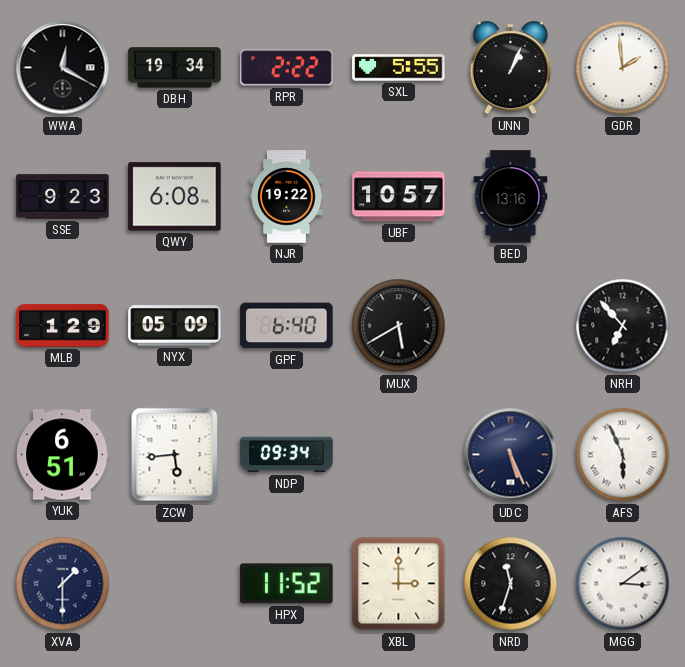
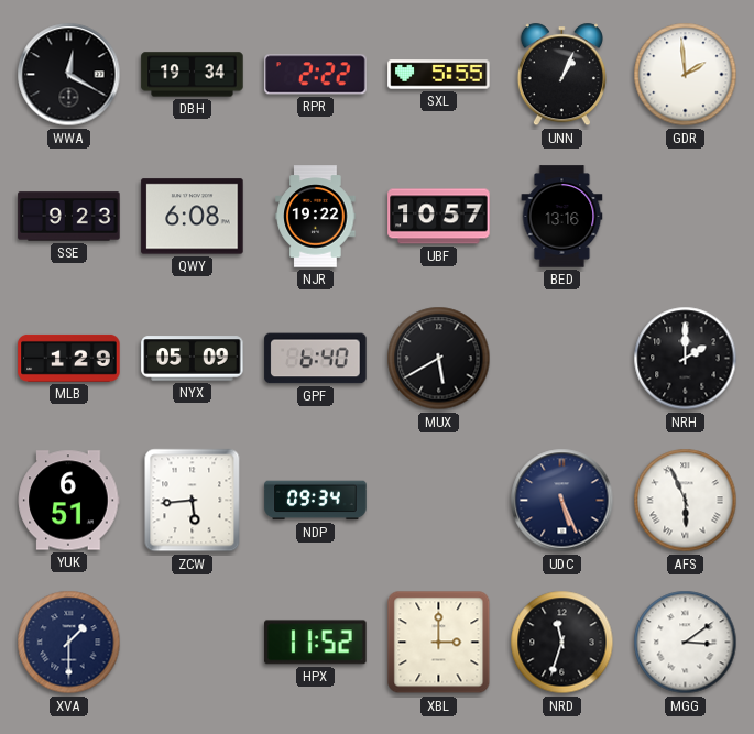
NRH: 6:53 -> 2:00
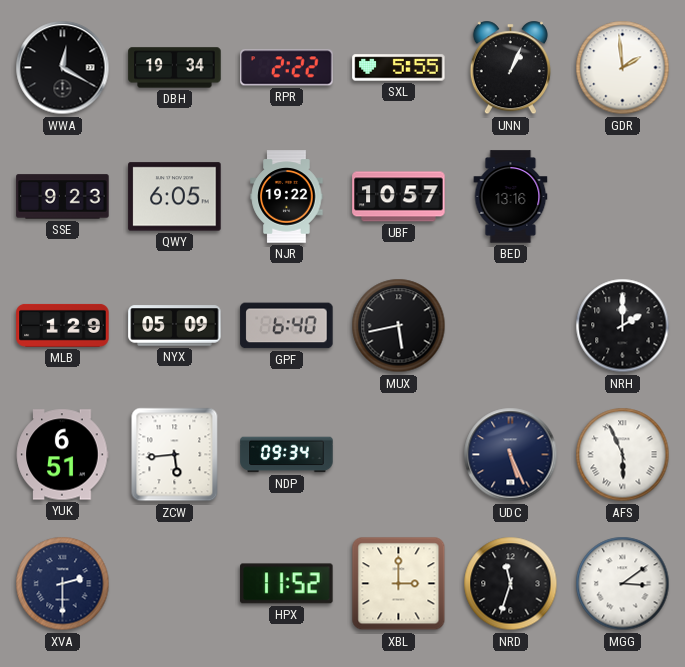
QWY: 6:08 -> 6:05
MUX: 5:40 -> 5:43
XVA: 1:30 -> 2:30
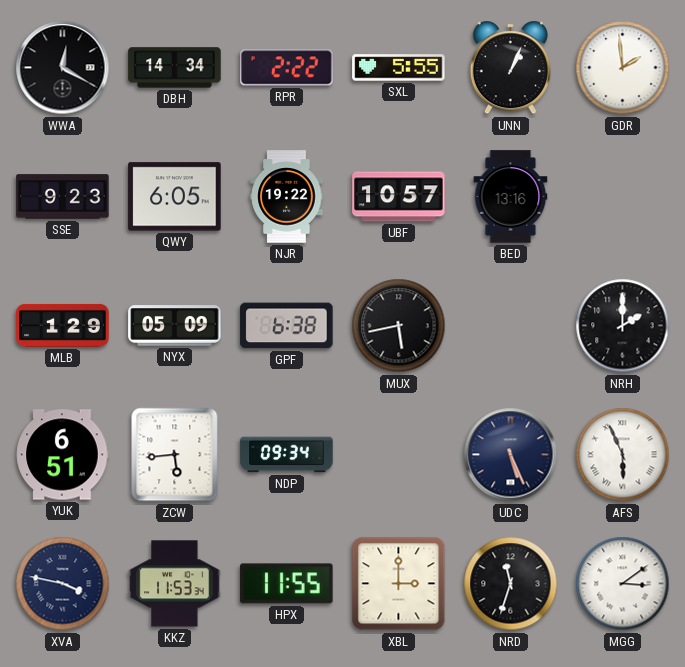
DBH: 19:34 -> 14:34
GPF: 6:40 -> 6:38
XVA: 2:30 -> 3:47
KKZ: none -> 11:53
HPX: 11:52 -> 11:55
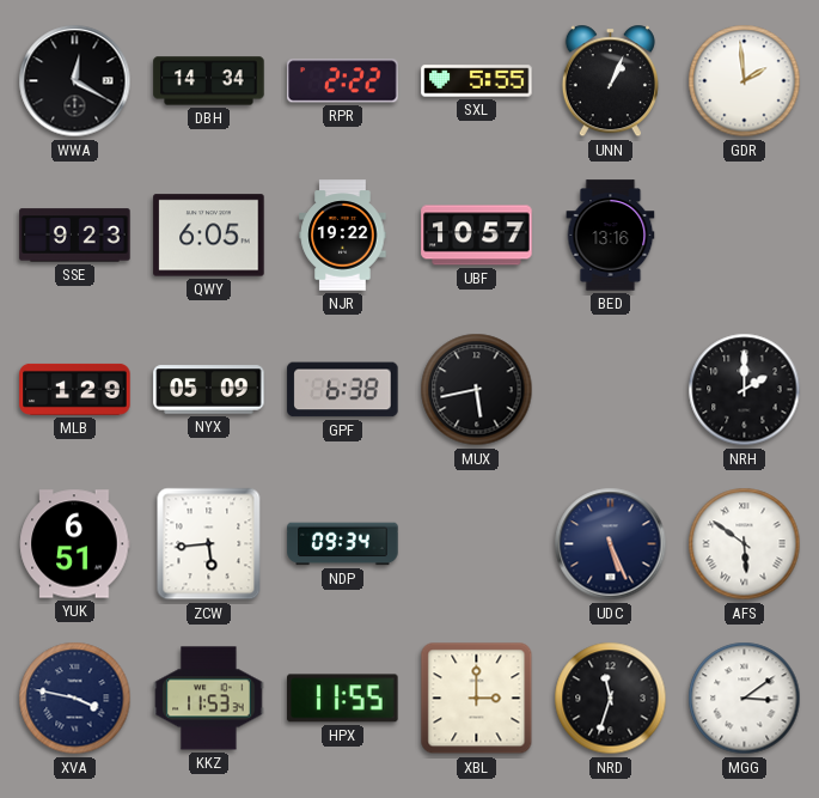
AFS: 5:56 -> 5:51
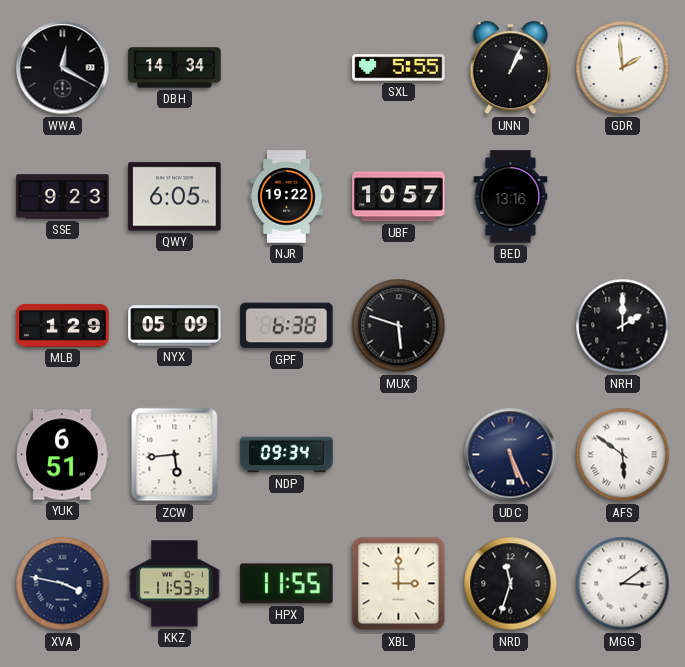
RPR: 2:22 -> none
MUX: 5:43 -> 5:48
